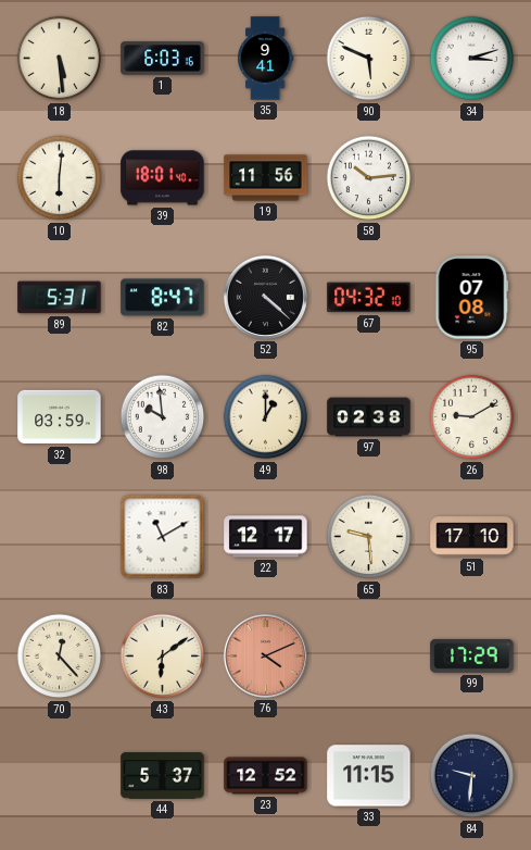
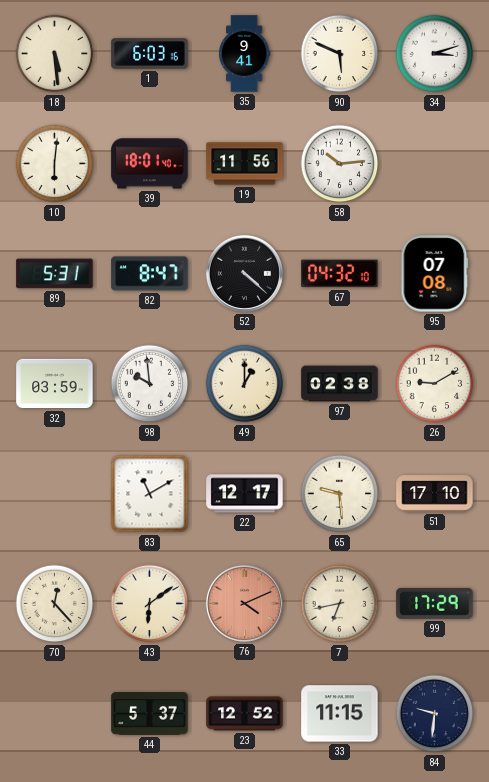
7: none -> 6:43
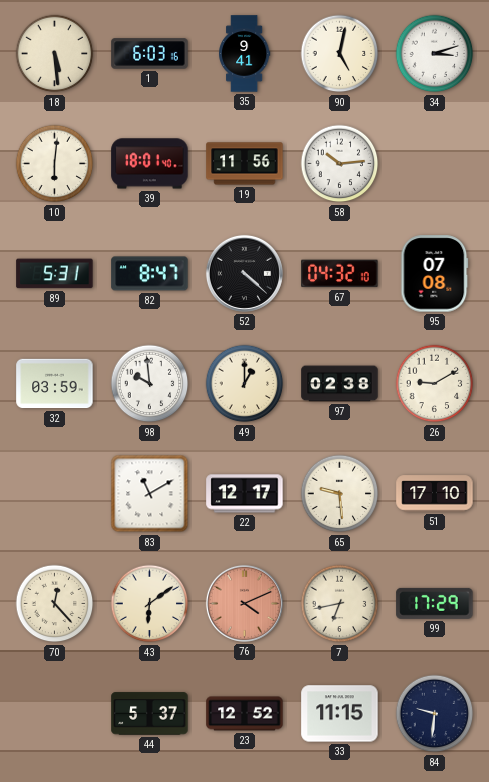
90: 5:49 -> 5:02
